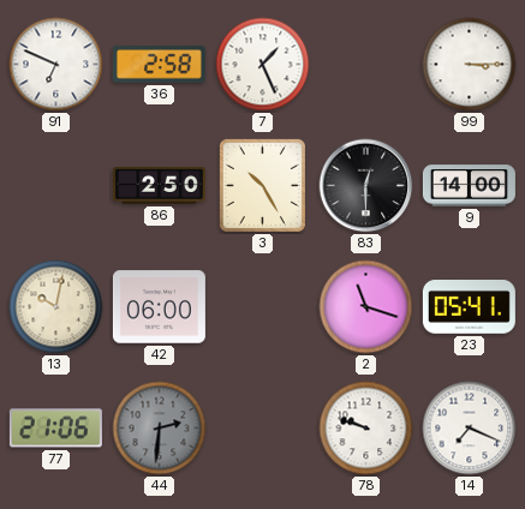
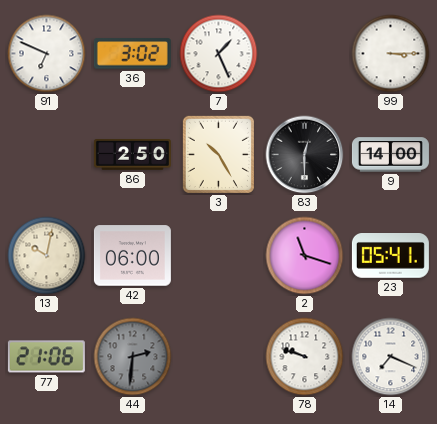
36: 2:58 -> 3:02
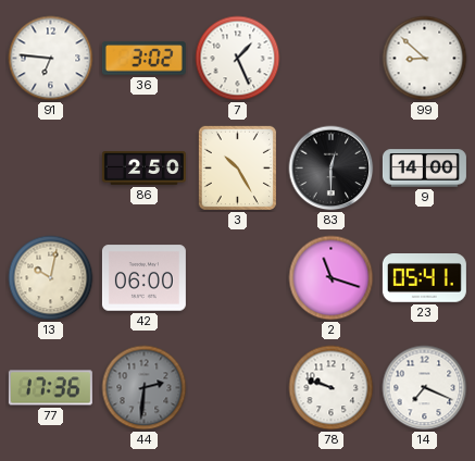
91: 6:49 -> 6:46
99: 3:15 -> 8:52
77: 21:06 -> 17:36
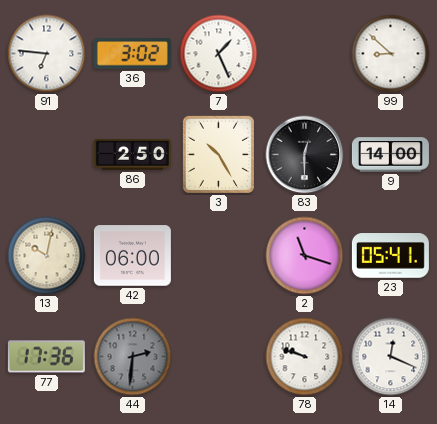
14: 7:19 -> 12:19
